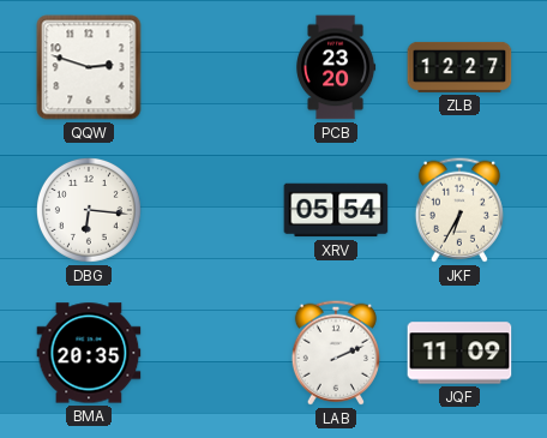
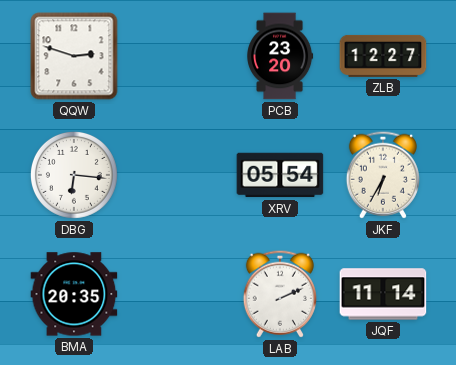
JQF: 11:09 -> 11:14
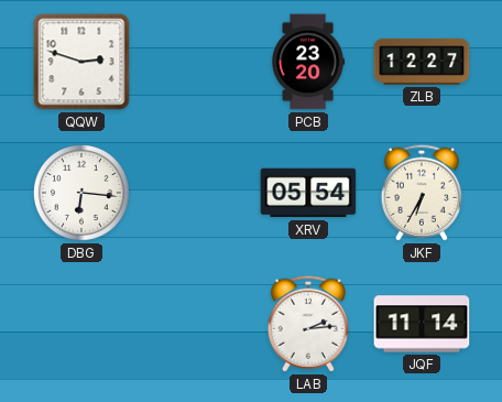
BMA: 20:35 -> none
LAB: 2:11 -> 2:14
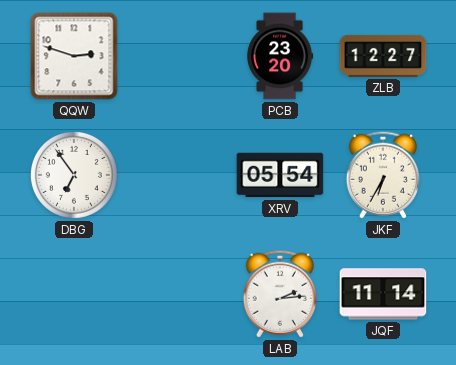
DBG: 6:16 -> 6:54
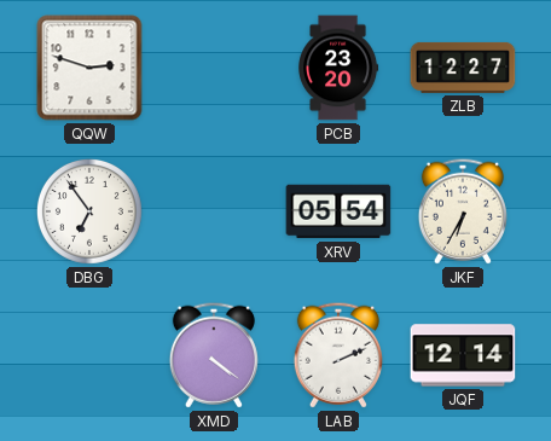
XMD: none -> 4:21
LAB: 2:14 -> 2:11
JQF: 11:14 -> 12:14
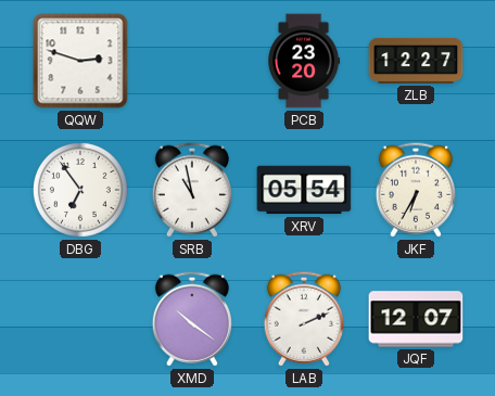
SRB: none -> 10:58
XMD: 4:21 -> 10:21
JQF: 12:14 -> 12:07
